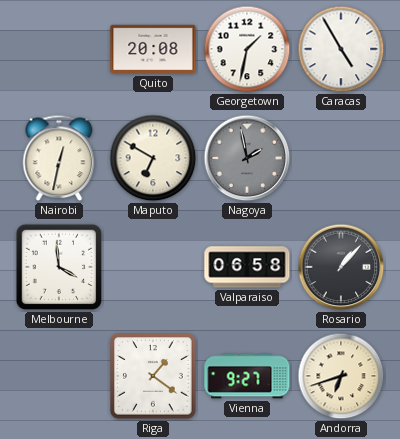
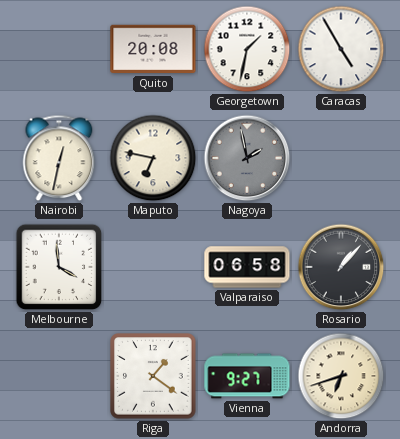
Maputo: 6:50 -> 6:47
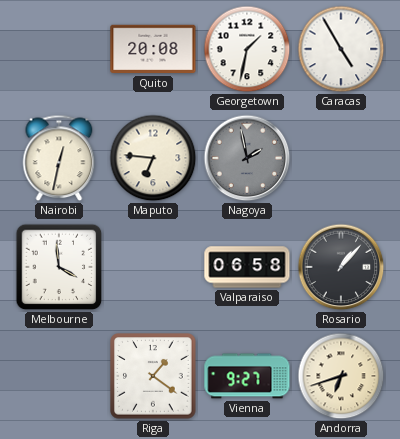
Maputo: 6:47 -> 6:46
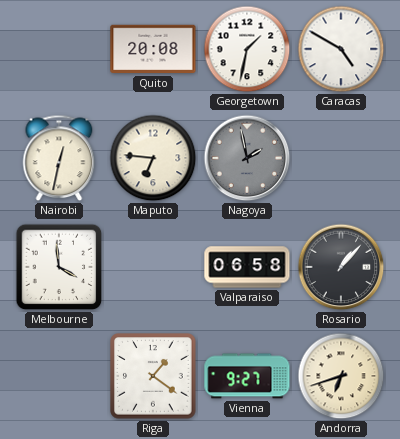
Caracas: 4:55 -> 4:50
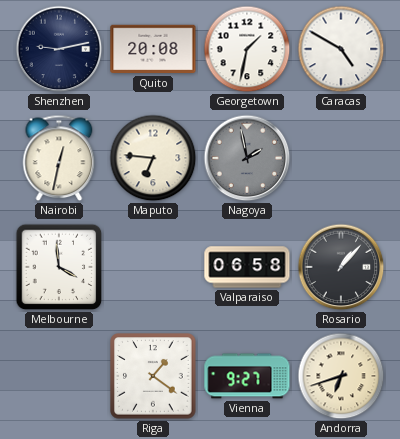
Shenzhen: none -> 9:13
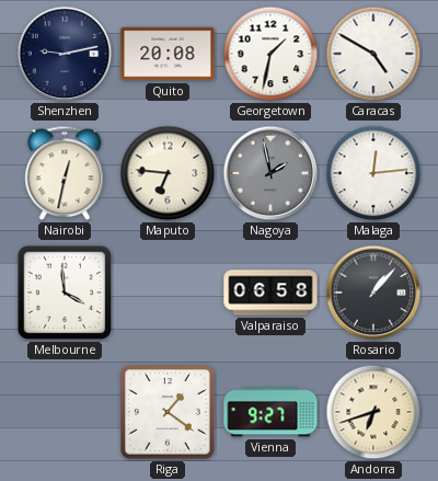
Malaga: none -> 12:14
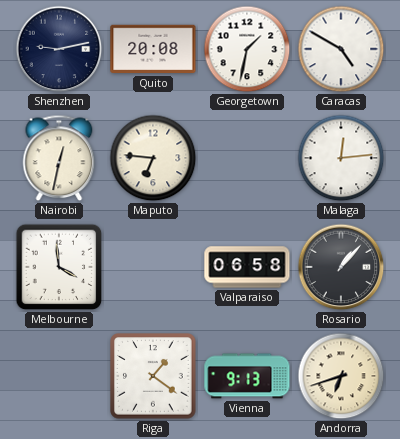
Nagoya: 1:58 -> none
Vienna: 9:27 -> 9:13
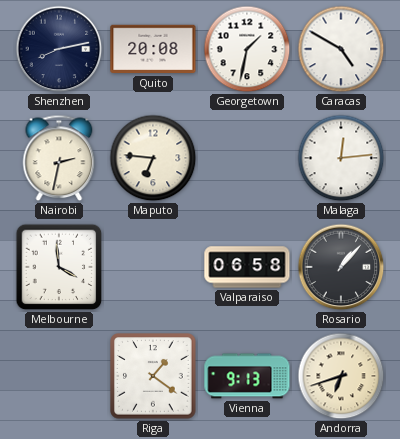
Shenzhen: 9:13 -> 8:13
Nairobi: 12:32 -> 2:32
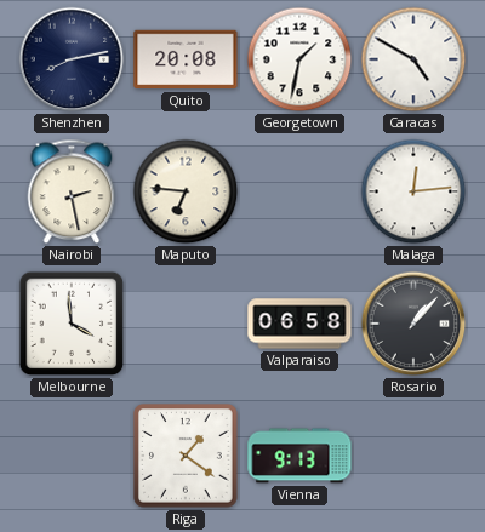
Nairobi: 2:32 -> 2:28
Andorra: 6:42 -> none
